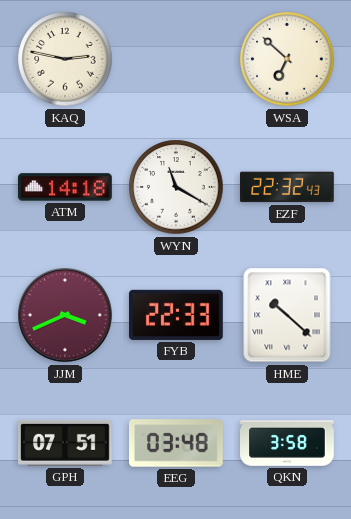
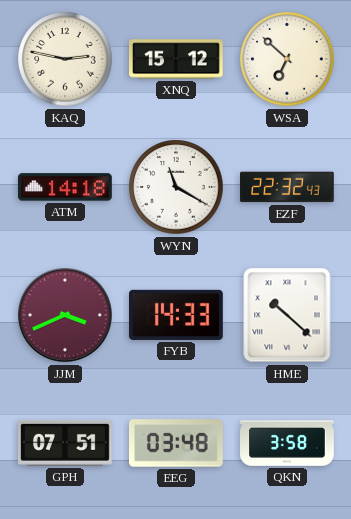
XNQ: none -> 15:12
FYB: 22:33 -> 14:33
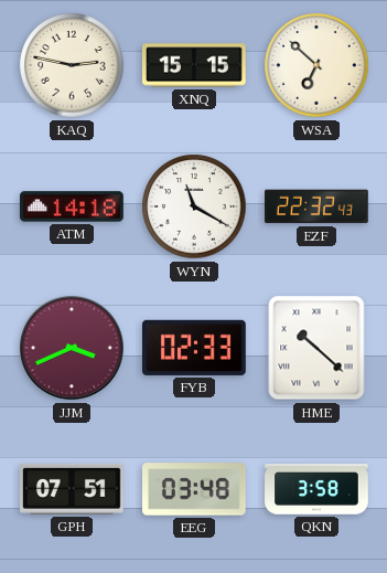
XNQ: 15:12 -> 15:15
FYB: 14:33 -> 02:33
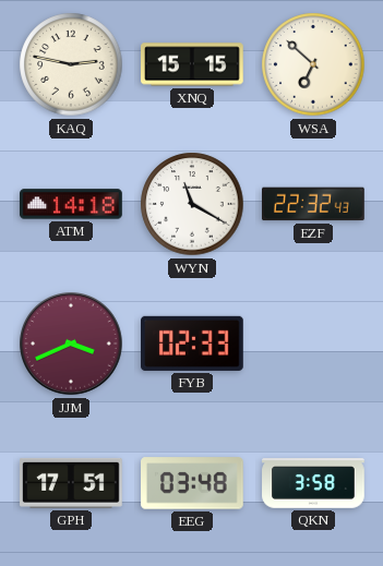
HME: 10:22 -> none
GPH: 07:51 -> 17:51
